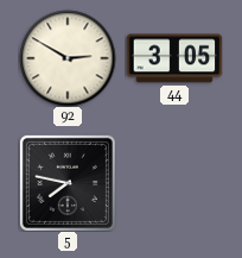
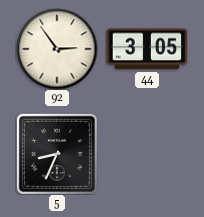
92: 2:50 -> 2:54
5: 7:47 -> 8:34
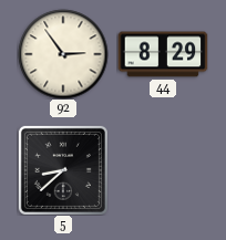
44: 3:05 -> 8:29
5: 8:34 -> 8:38
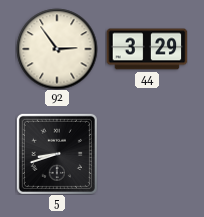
44: 8:29 -> 3:29
5: 8:38 -> 8:42
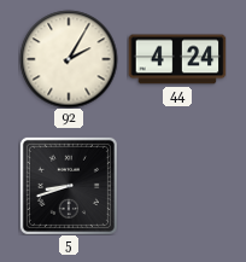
92: 2:54 -> 2:05
44: 3:29 -> 4:24
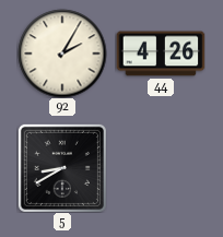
44: 4:24 -> 4:26
5: 8:42 -> 8:40
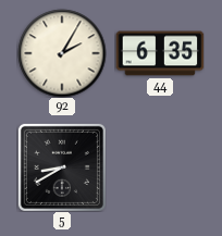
44: 4:26 -> 6:35
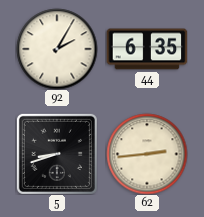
5: 8:40 -> 8:42
62: none -> 2:44
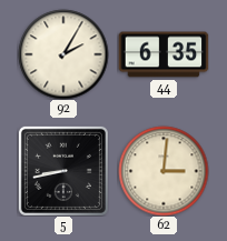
5: 8:42 -> 8:43
62: 2:44 -> 3:01
